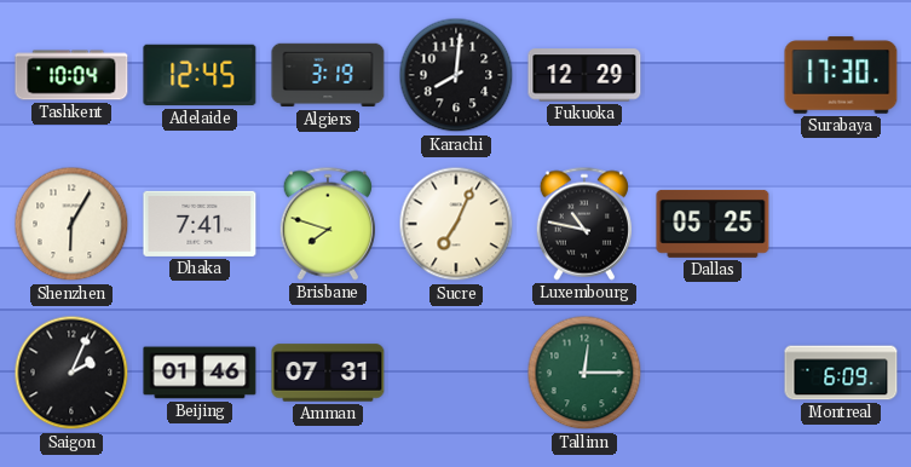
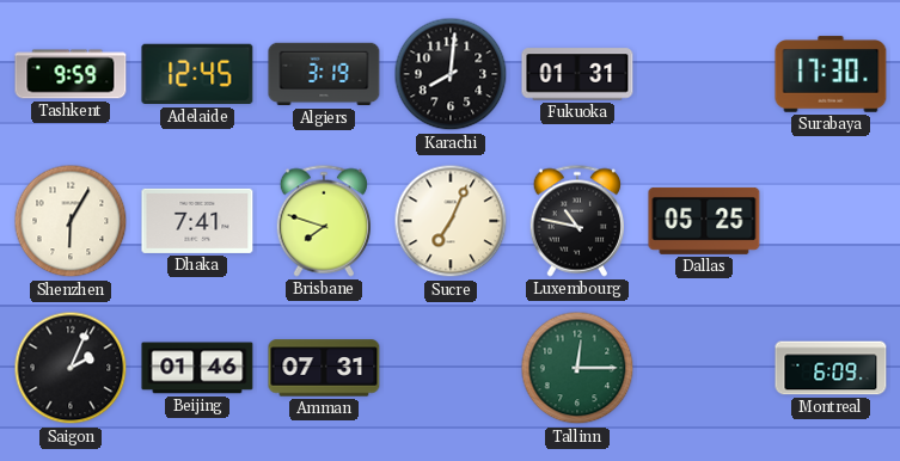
Tashkent: 10:04 -> 9:59
Fukuoka: 12:29 -> 01:31
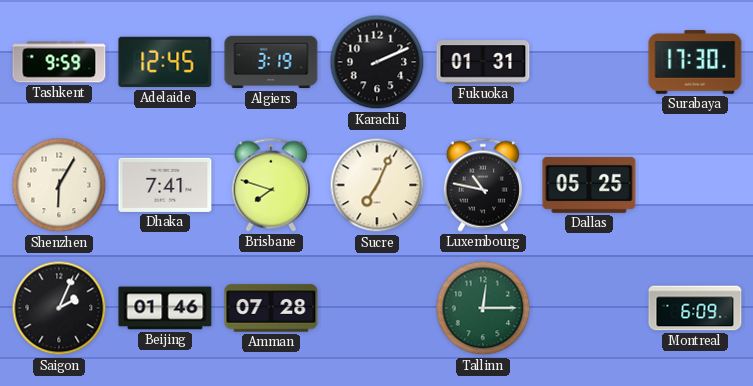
Karachi: 8:01 -> 2:11
Amman: 07:31 -> 07:28
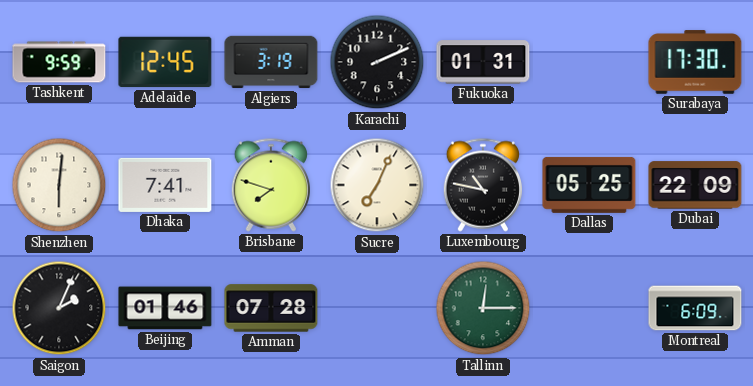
Shenzhen: 6:05 -> 6:01
Dubai: none -> 22:09
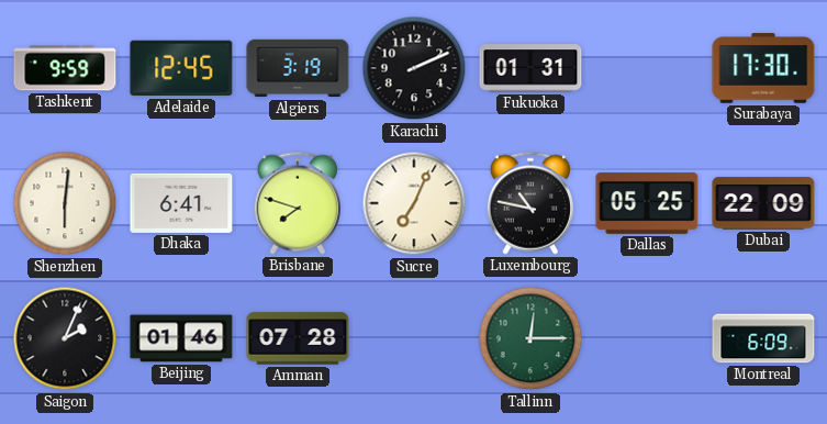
Dhaka: 7:41 -> 6:41
